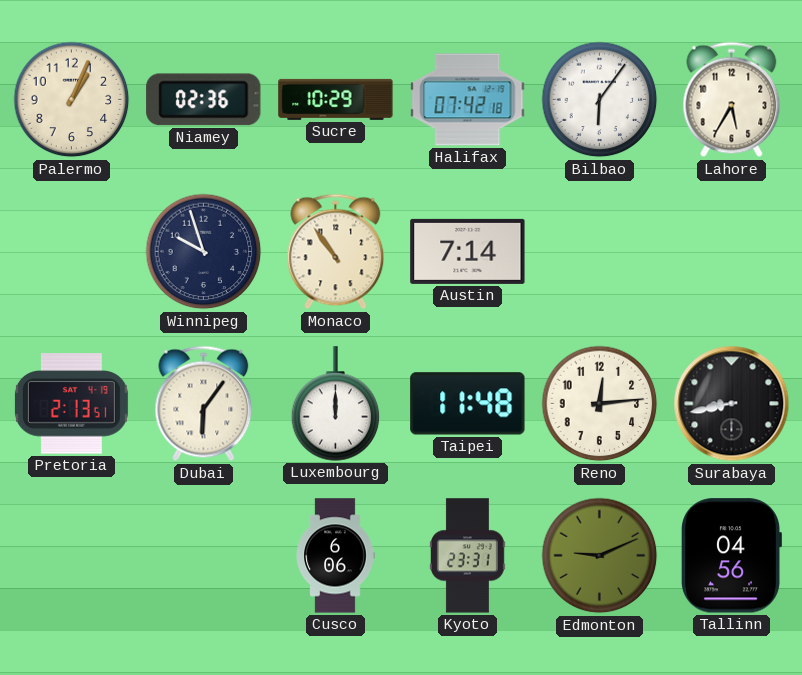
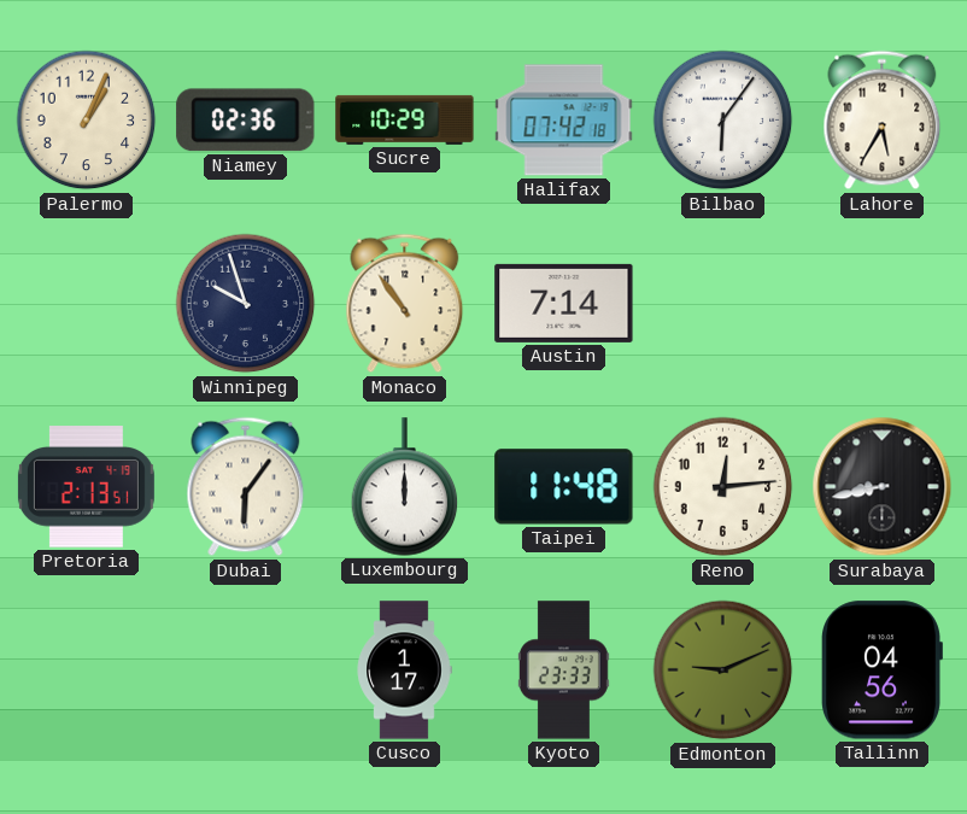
Cusco: 6:06 -> 1:17
Kyoto: 23:31 -> 23:33
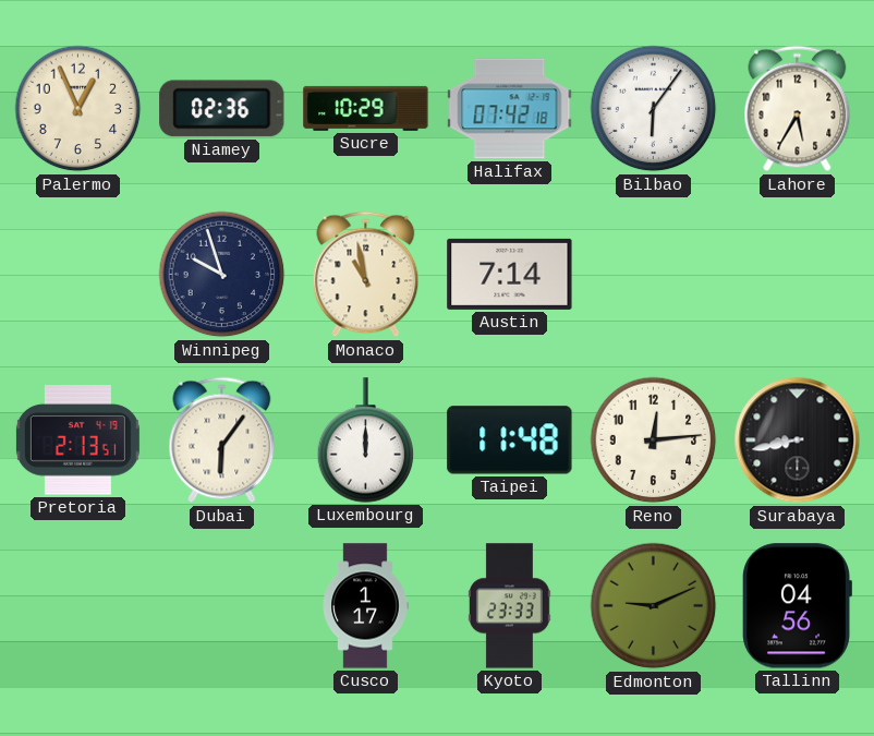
Palermo: 1:04 -> 12:56
Monaco: 10:54 -> 10:58
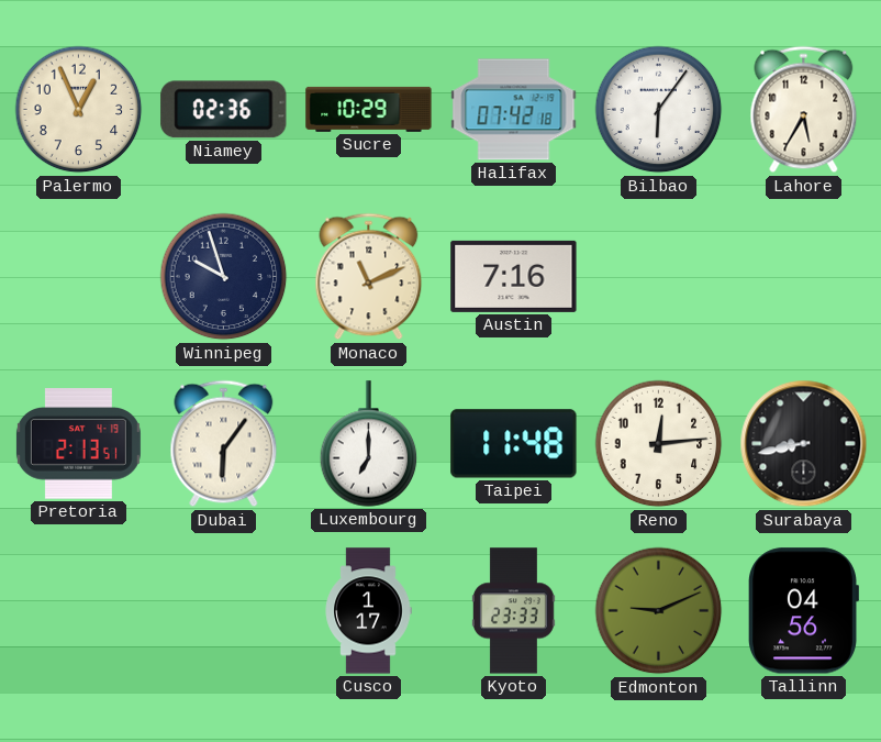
Monaco: 10:58 -> 11:11
Austin: 7:14 -> 7:16
Luxembourg: 12:00 -> 7:00
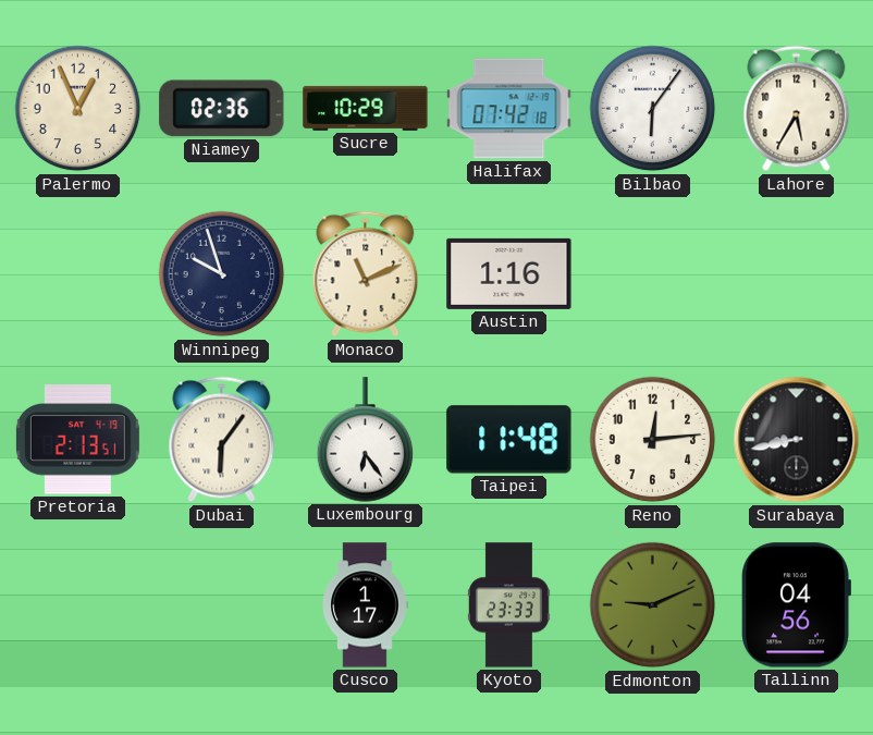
Austin: 7:16 -> 1:16
Luxembourg: 7:00 -> 6:24
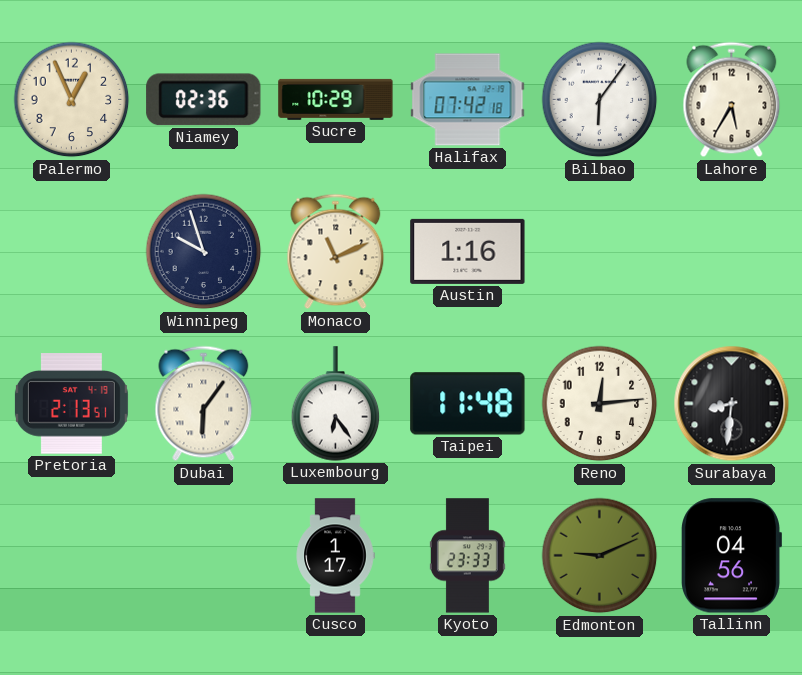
Surabaya: 8:43 -> 8:31
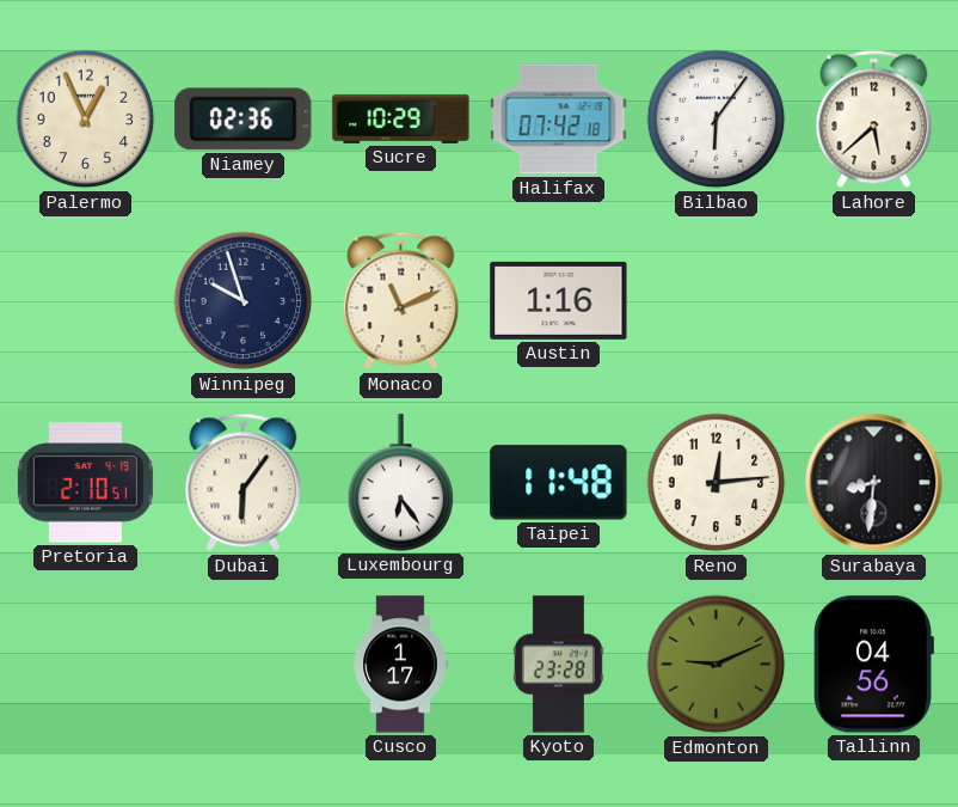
Lahore: 5:35 -> 5:38
Pretoria: 2:13 -> 2:10
Kyoto: 23:33 -> 23:28
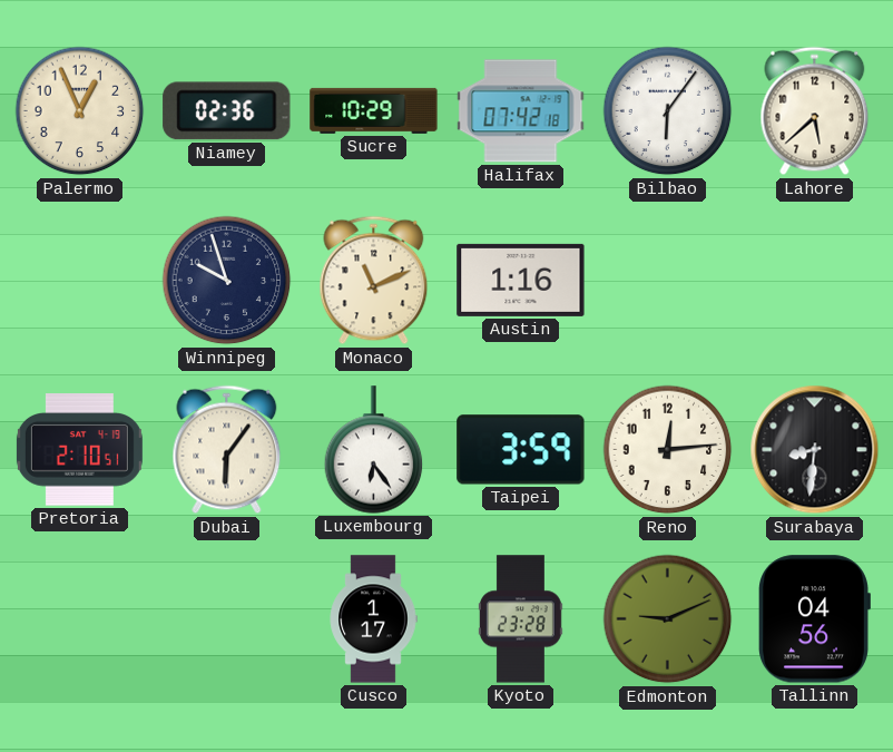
Taipei: 11:48 -> 3:59
